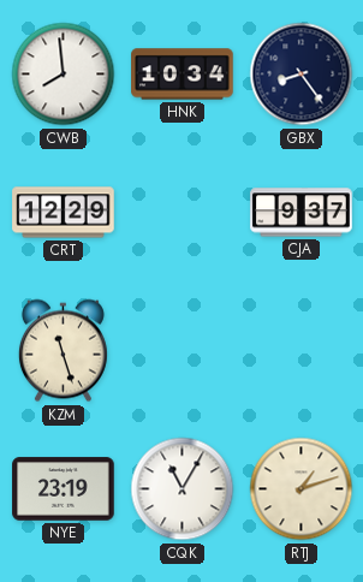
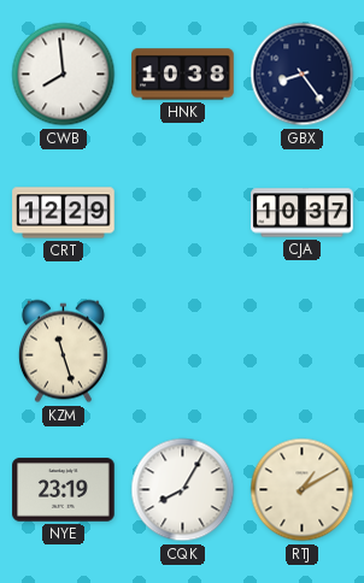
HNK: 10:34 -> 10:38
CJA: 9:37 -> 10:37
CQK: 11:05 -> 8:05
RTJ: 1:12 -> 1:10
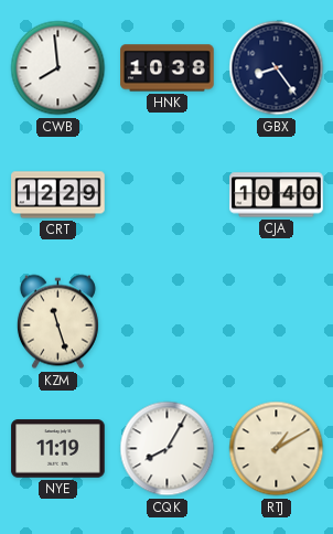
CJA: 10:37 -> 10:40
NYE: 23:19 -> 11:19
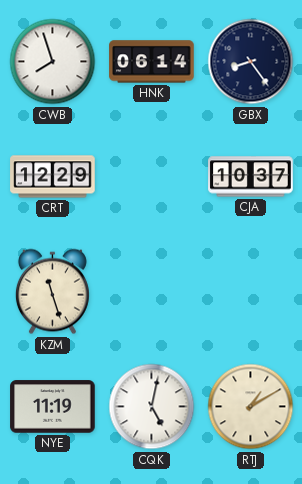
CWB: 7:59 -> 7:57
HNK: 10:38 -> 06:14
CJA: 10:40 -> 10:37
CQK: 8:05 -> 5:02
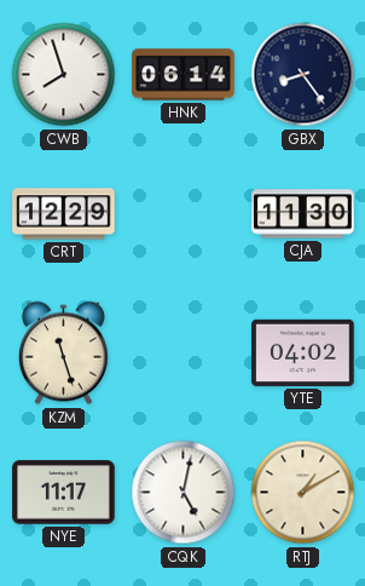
CJA: 10:37 -> 11:30
YTE: none -> 04:02
NYE: 11:19 -> 11:17
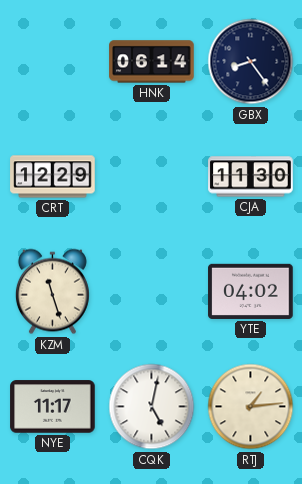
CWB: 7:57 -> none
RTJ: 1:10 -> 1:14
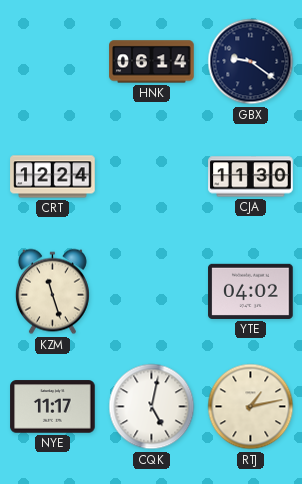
GBX: 8:24 -> 9:21
CRT: 12:29 -> 12:24
RTJ: 1:14 -> 1:13
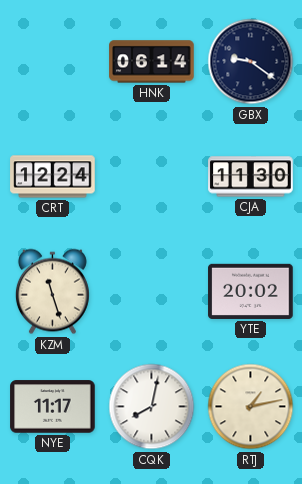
YTE: 04:02 -> 20:02
CQK: 5:02 -> 8:02
